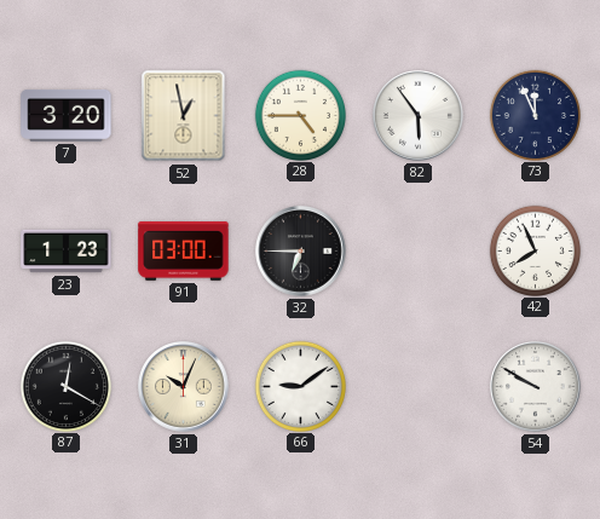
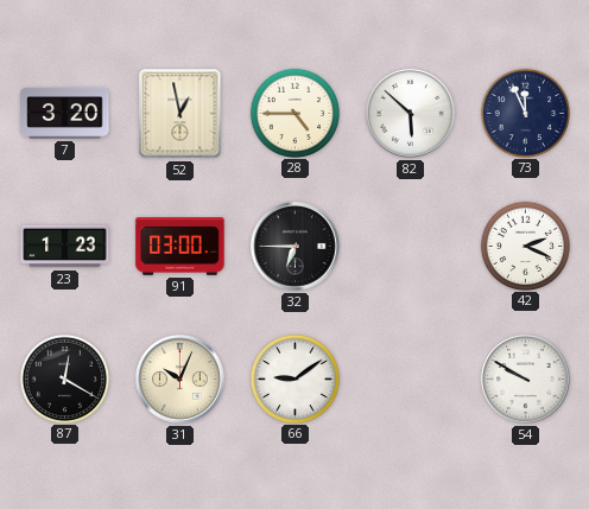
82: 5:54 -> 5:52
42: 7:56 -> 2:19
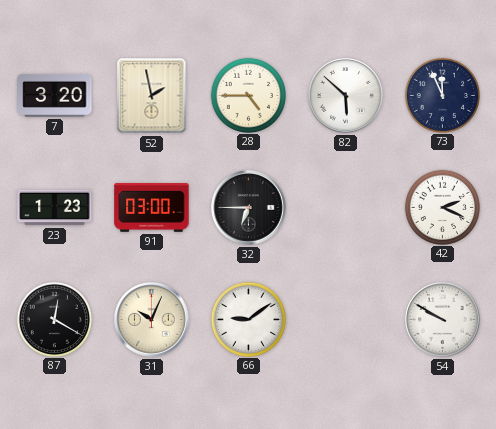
52: 12:58 -> 1:58
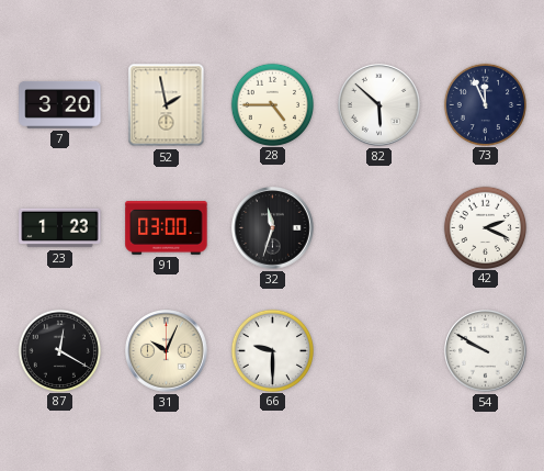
32: 6:45 -> 11:33
66: 9:09 -> 9:30
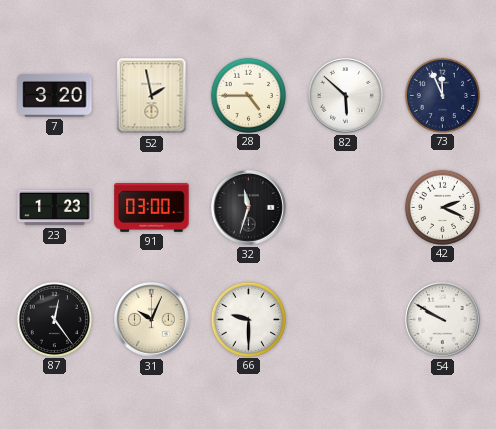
87: 12:20 -> 12:24
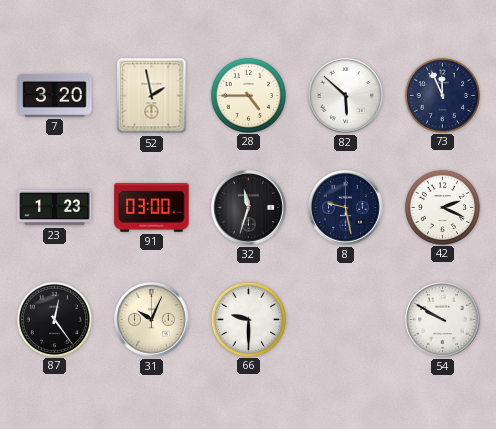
8: none -> 9:28
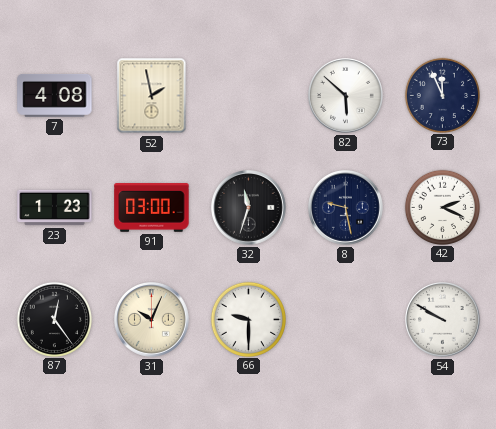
7: 3:20 -> 4:08
28: 4:45 -> none
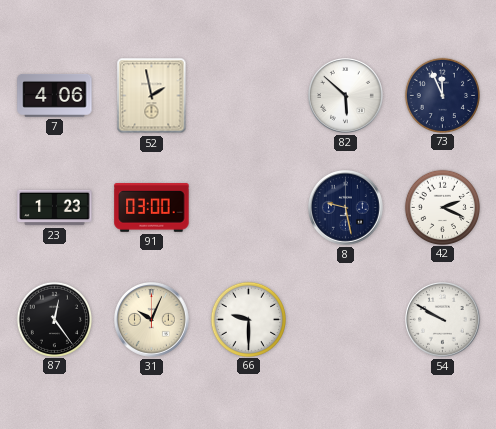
7: 4:08 -> 4:06
32: 11:33 -> none
